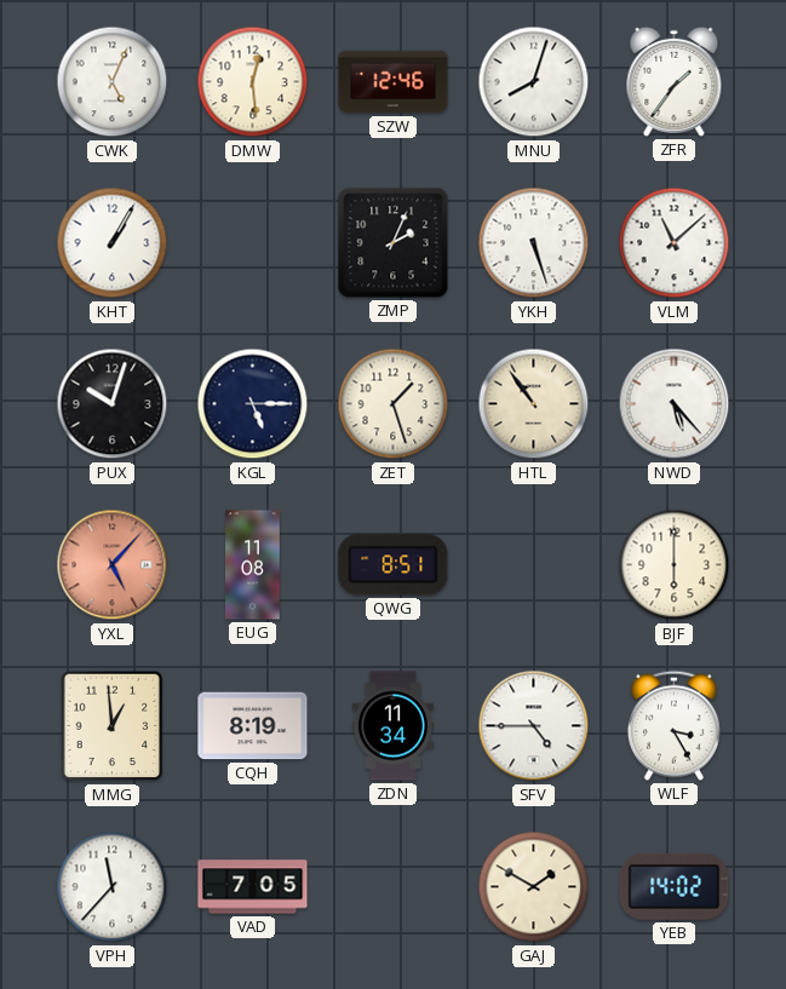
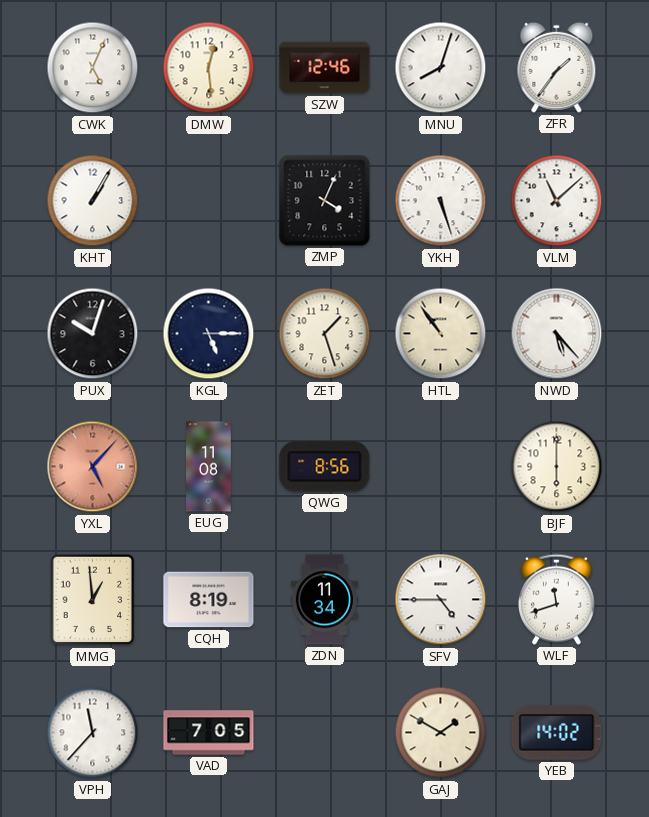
ZMP: 2:04 -> 4:04
QWG: 8:51 -> 8:56
WLF: 3:25 -> 11:42
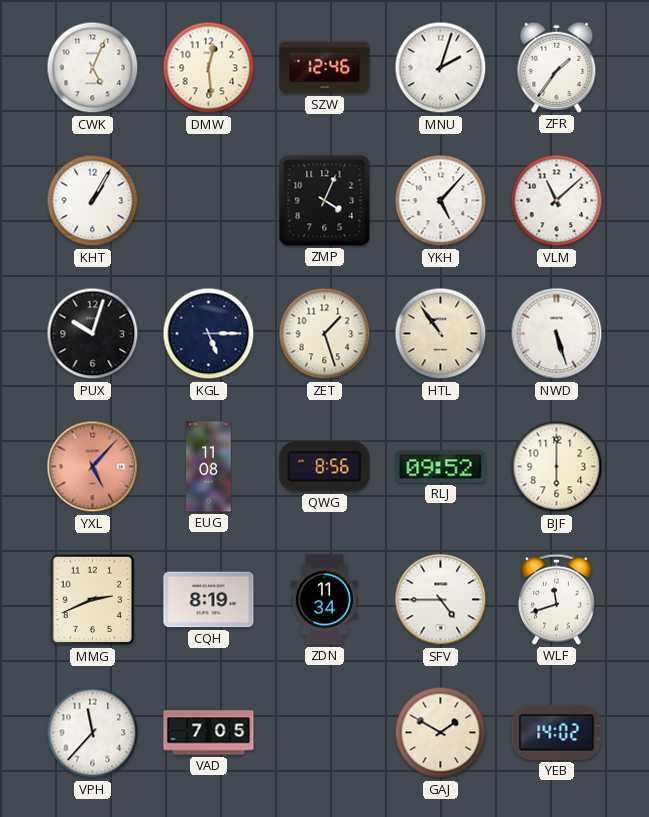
MNU: 8:03 -> 2:03
YKH: 5:27 -> 5:07
NWD: 5:23 -> 5:27
RLJ: none -> 09:52
MMG: 12:59 -> 2:41
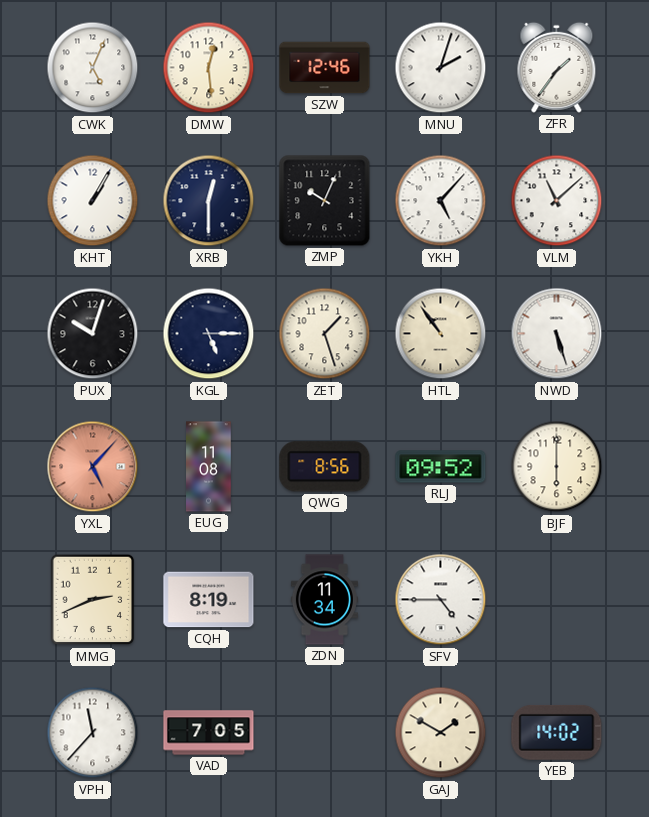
XRB: none -> 12:30
ZMP: 4:04 -> 10:04
WLF: 11:42 -> none
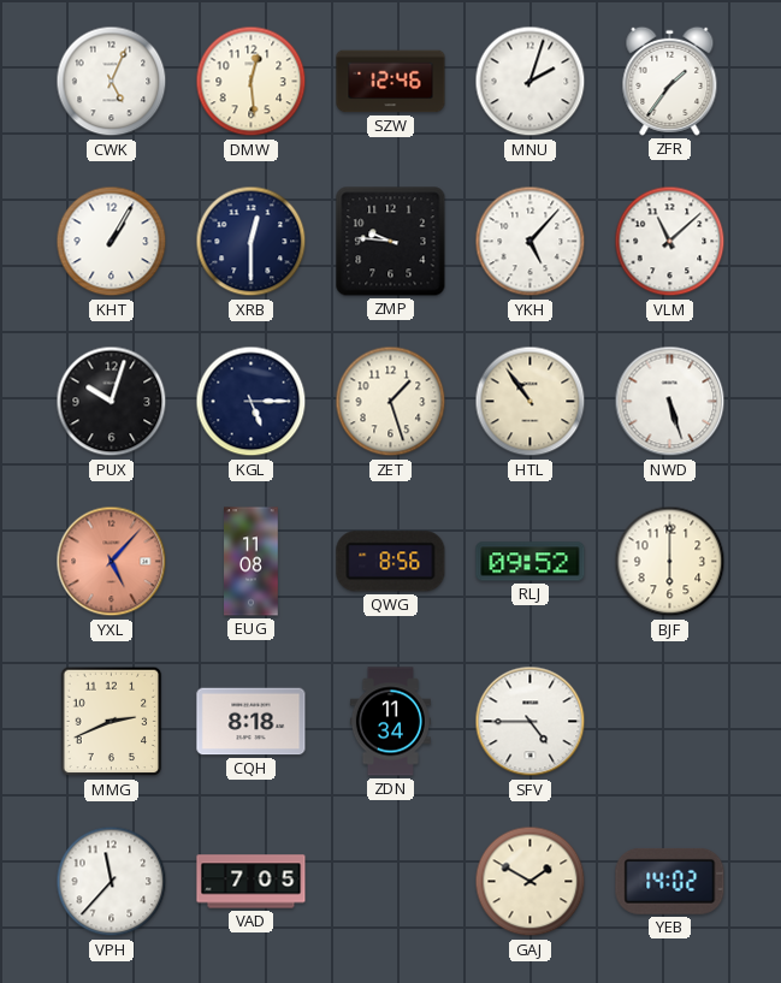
ZMP: 10:04 -> 9:46
CQH: 8:19 -> 8:18
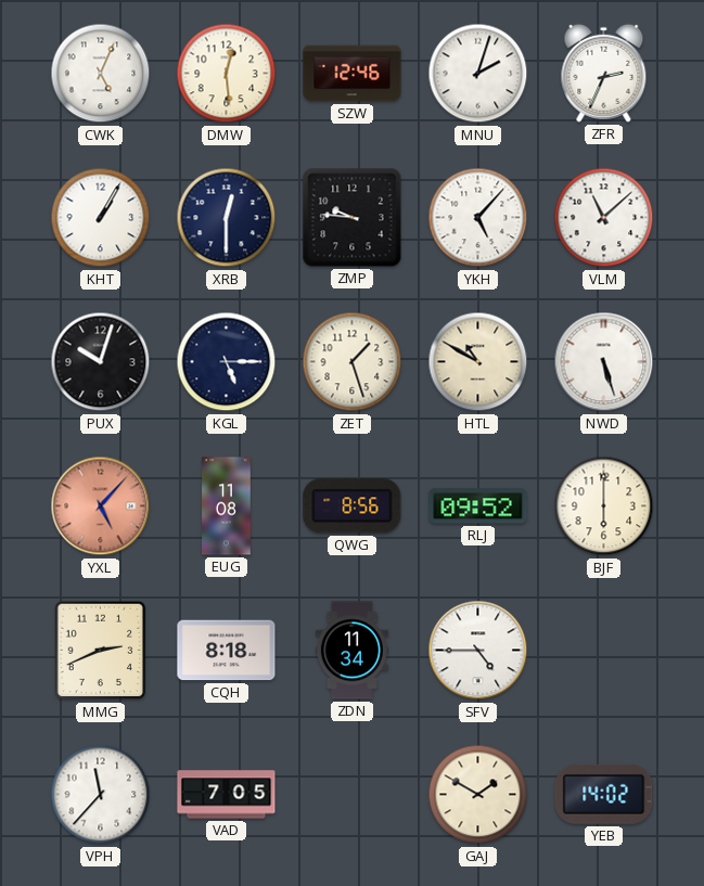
ZFR: 1:36 -> 2:34
HTL: 10:54 -> 10:50
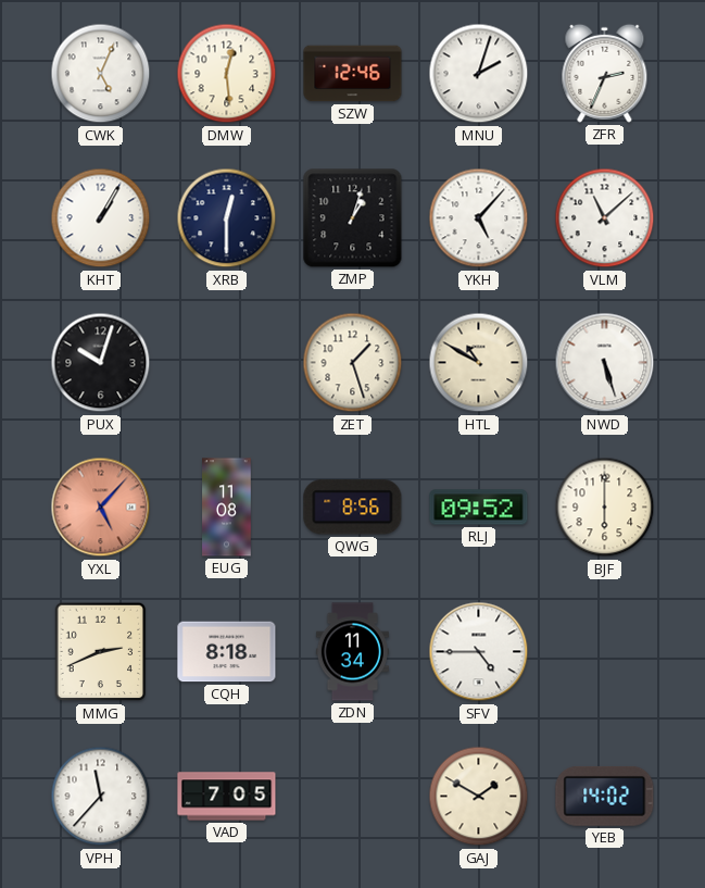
ZMP: 9:46 -> 1:03
KGL: 5:15 -> none
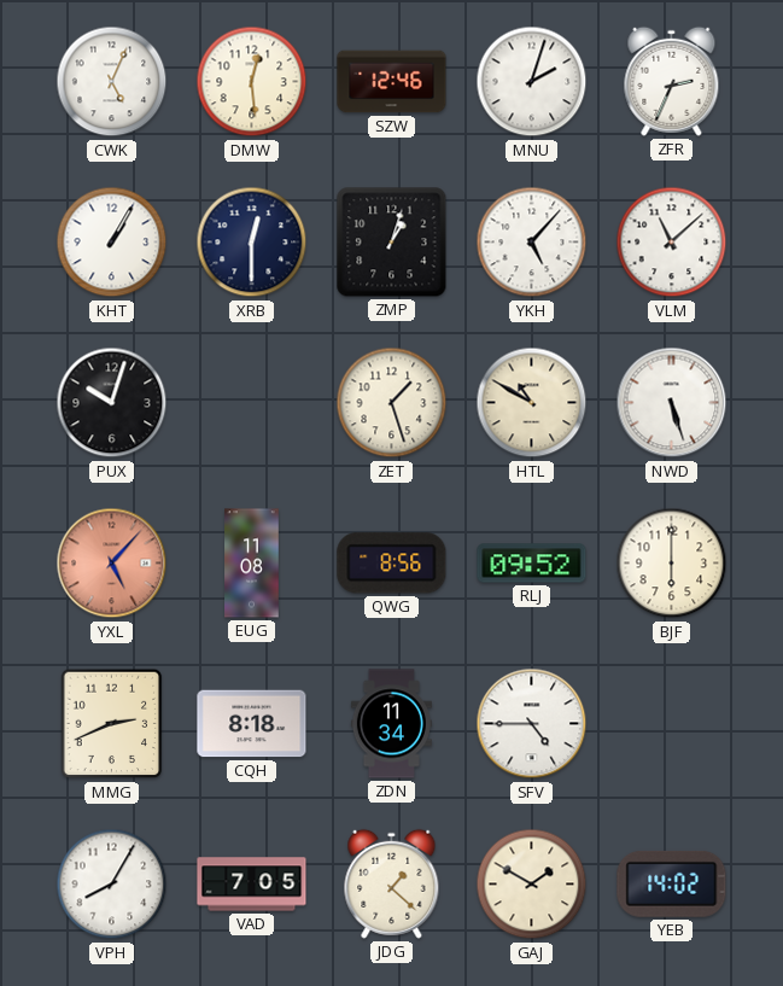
VPH: 11:37 -> 8:05
JDG: none -> 1:22
